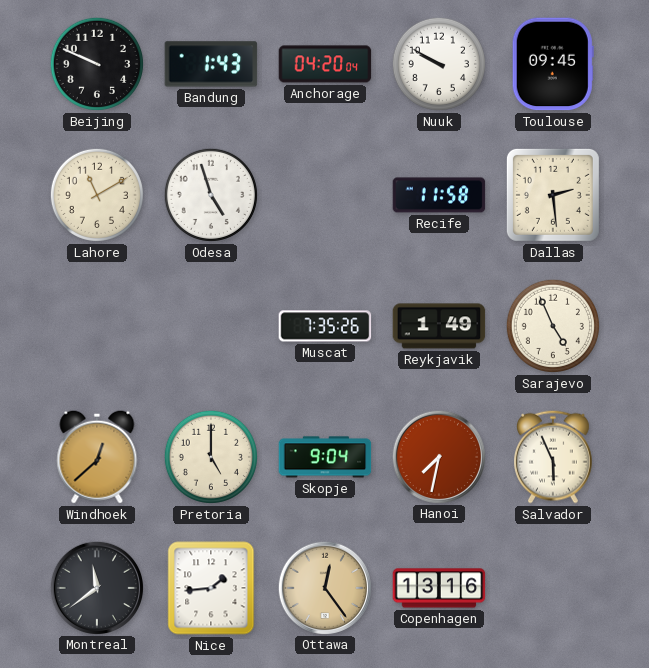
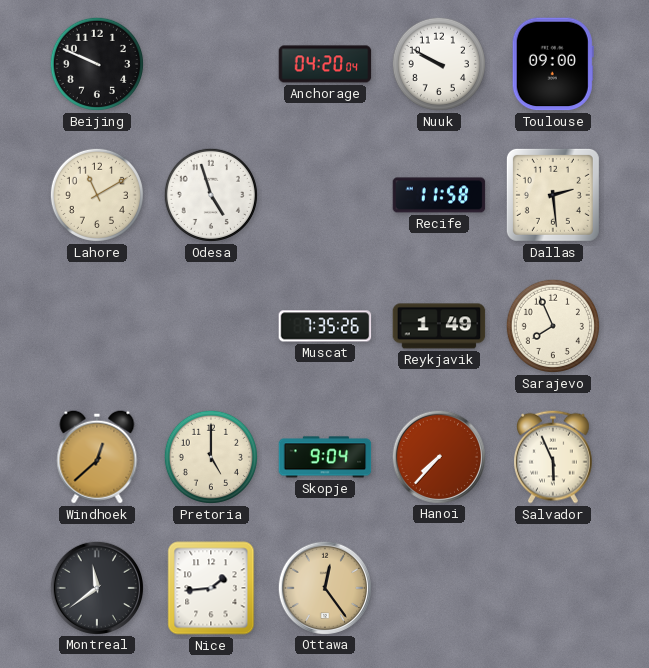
Bandung: 1:43 -> none
Toulouse: 09:45 -> 09:00
Sarajevo: 4:56 -> 7:56
Hanoi: 7:32 -> 7:37
Copenhagen: 13:16 -> none
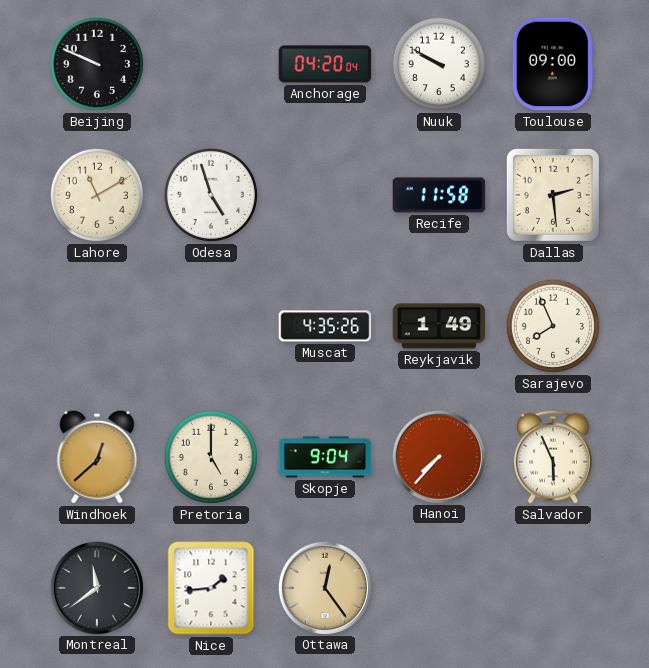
Muscat: 7:35 -> 4:35
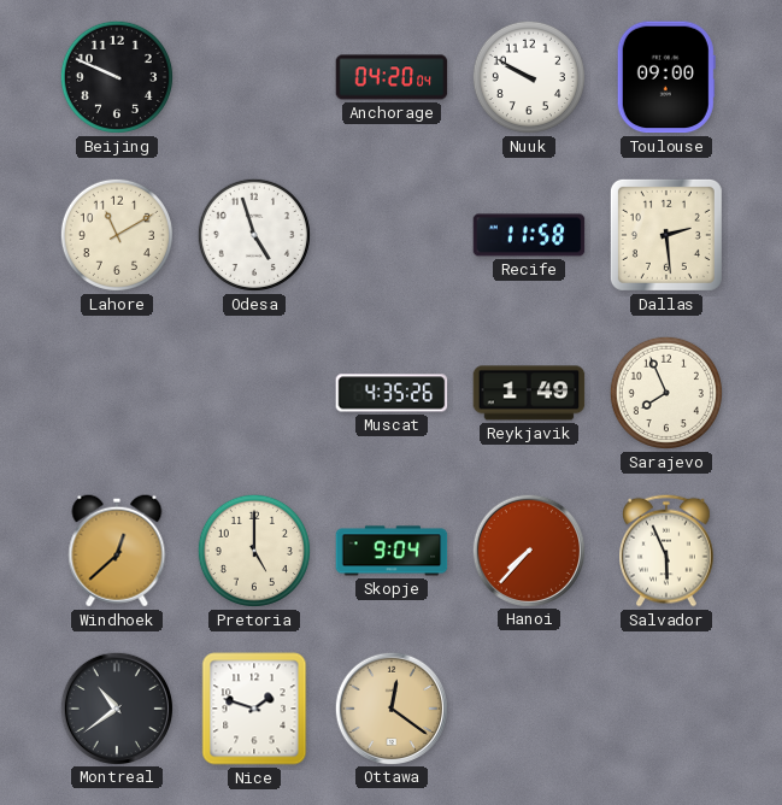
Montreal: 11:39 -> 10:39
Nice: 1:44 -> 1:48
Ottawa: 12:24 -> 12:21
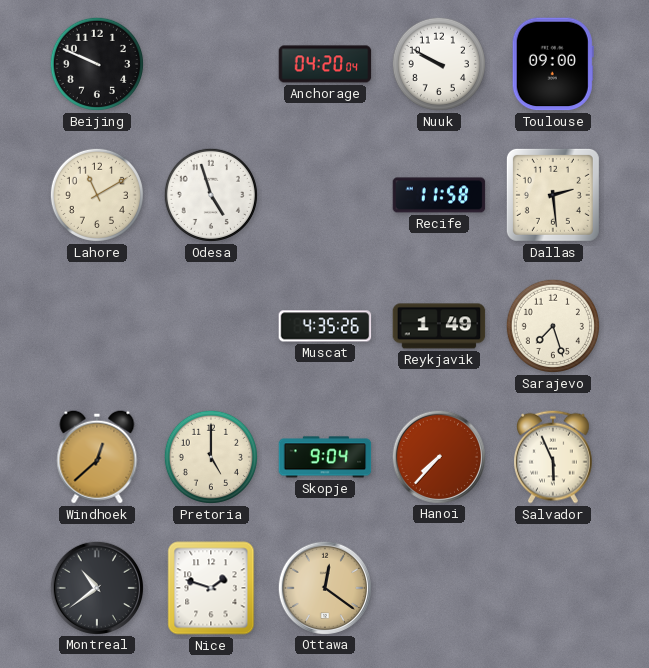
Sarajevo: 7:56 -> 7:27
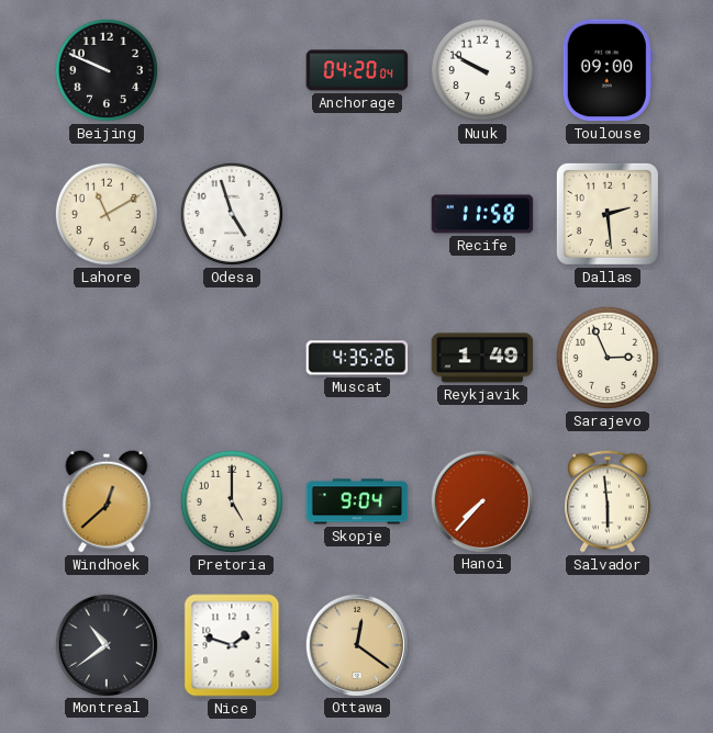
Sarajevo: 7:27 -> 2:56
Salvador: 5:56 -> 5:59
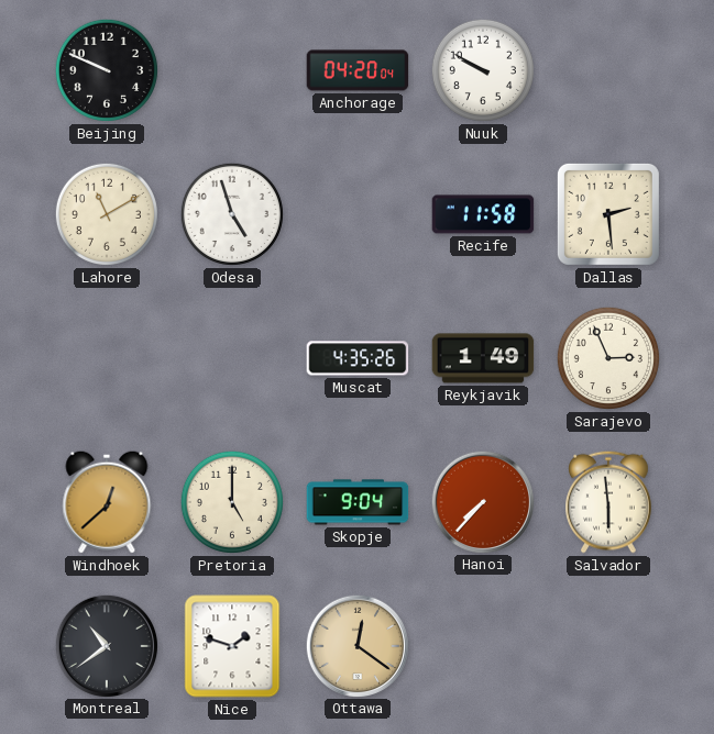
Toulouse: 09:00 -> none
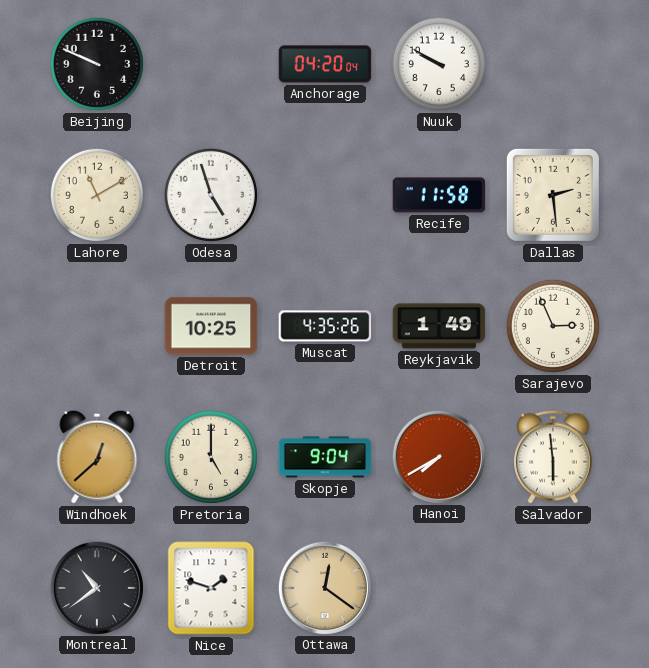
Detroit: none -> 10:25
Hanoi: 7:37 -> 7:40
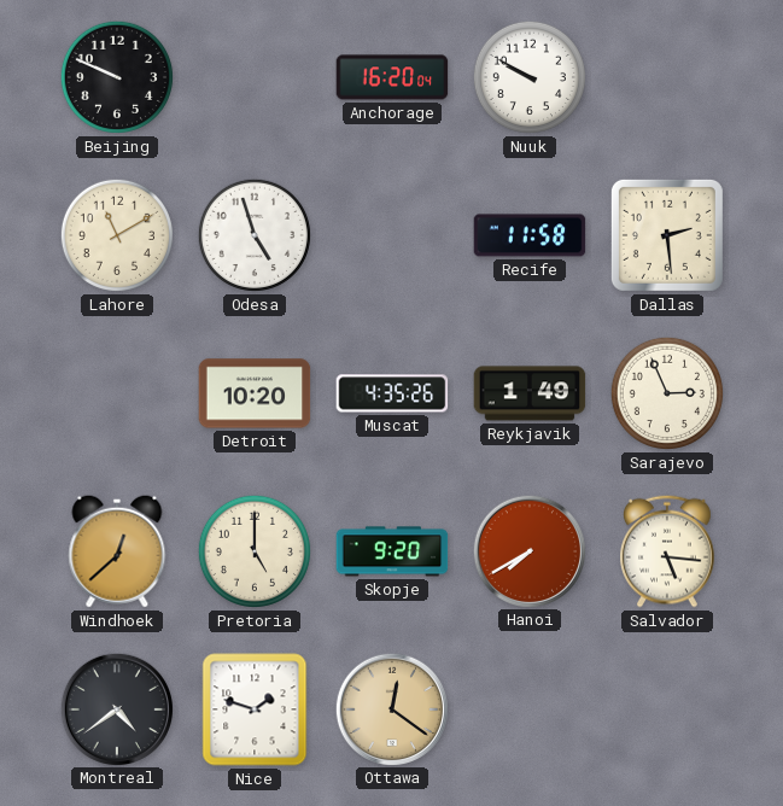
Anchorage: 04:20 -> 16:20
Detroit: 10:25 -> 10:20
Skopje: 9:04 -> 9:20
Salvador: 5:59 -> 5:16
Montreal: 10:39 -> 4:39
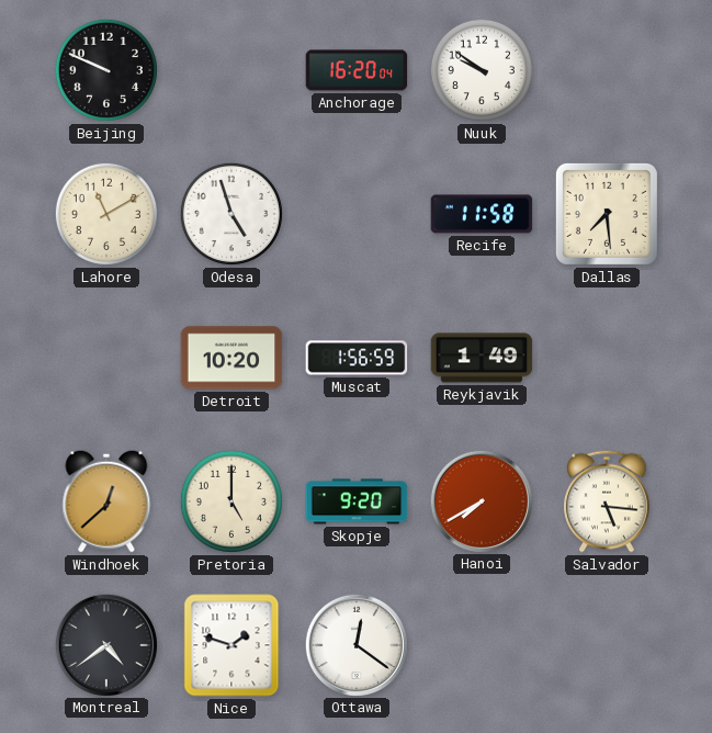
Nuuk: 9:50 -> 9:51
Dallas: 2:29 -> 7:29
Muscat: 4:35 -> 1:56
Sarajevo: 2:56 -> none
Ottawa dial: champagne -> white
